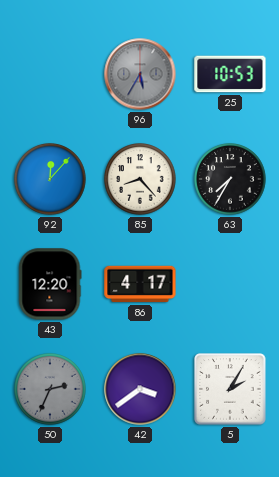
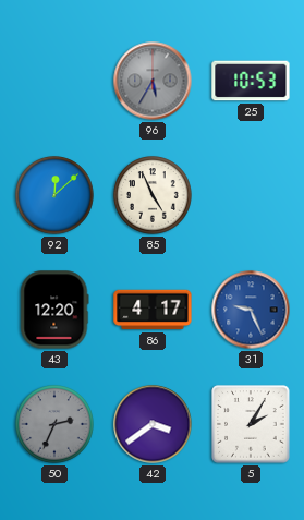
92: 12:07 -> 12:08
85: 8:23 -> 4:56
63: 7:35 -> none
31: none -> 9:26
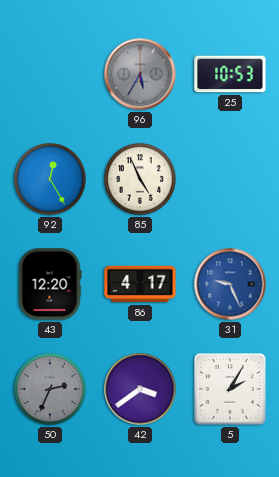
92: 12:08 -> 12:25
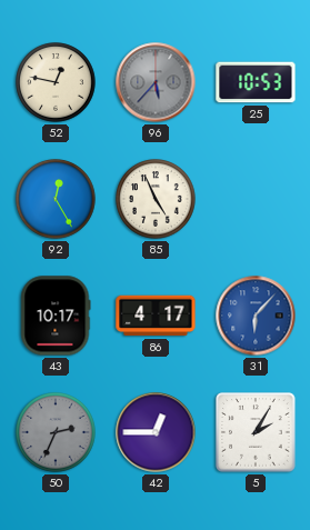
52: none -> 12:47
96: 5:35 -> 5:37
43: 12:20 -> 10:17
31: 9:26 -> 6:07
42: 3:39 -> 12:45
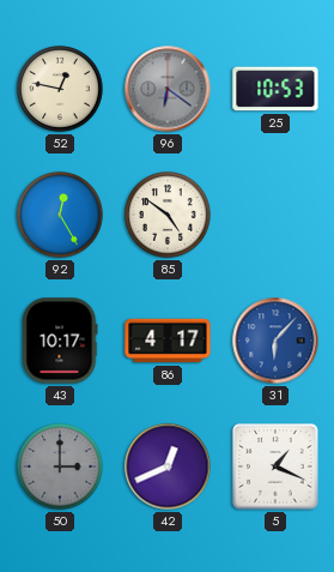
96: 5:37 -> 6:21
85: 4:56 -> 4:51
50: 2:34 -> 3:00
42: 12:45 -> 12:41
5: 2:05 -> 1:19
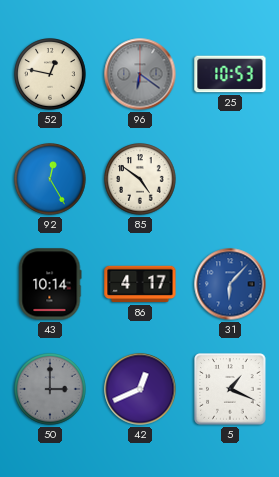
43: 10:17 -> 10:14
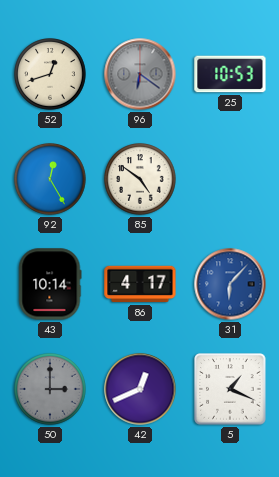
52: 12:47 -> 12:42
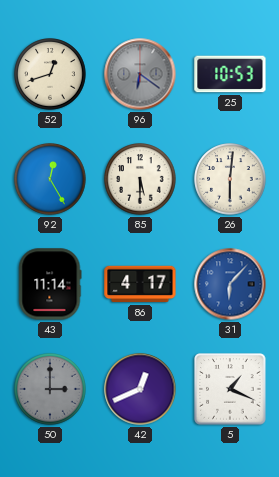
85: 4:51 -> 5:30
26: none -> 6:01
43: 10:14 -> 11:14
